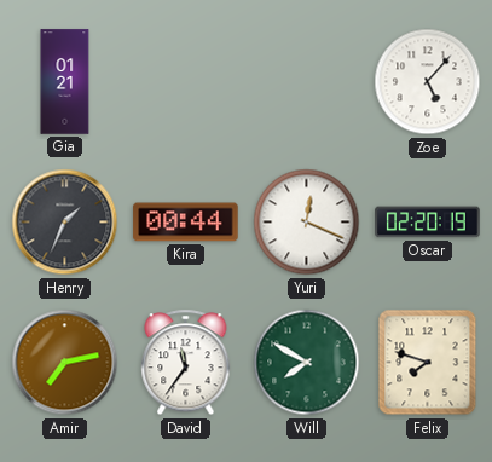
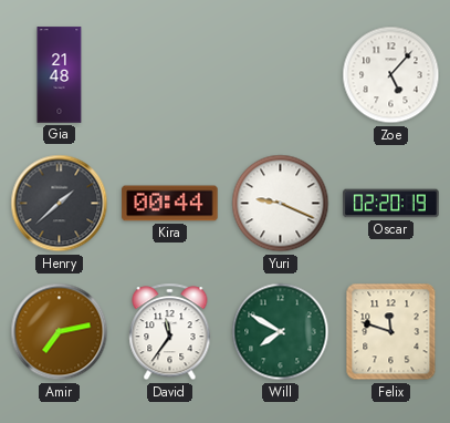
Gia: 01:21 -> 21:48
Henry: 1:34 -> 1:38
Yuri: 12:19 -> 9:19
Felix: 7:48 -> 11:48
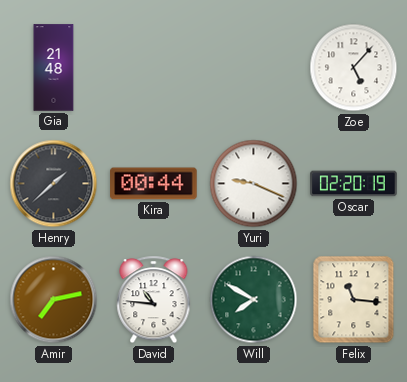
David: 11:36 -> 10:46
Felix: 11:48 -> 11:16
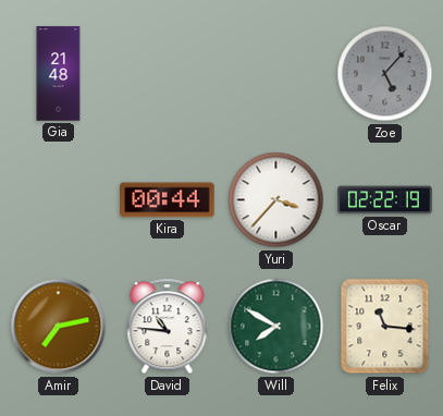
Zoe dial: white -> grey
Henry: 1:38 -> none
Yuri: 9:19 -> 3:37
Oscar: 02:20 -> 02:22
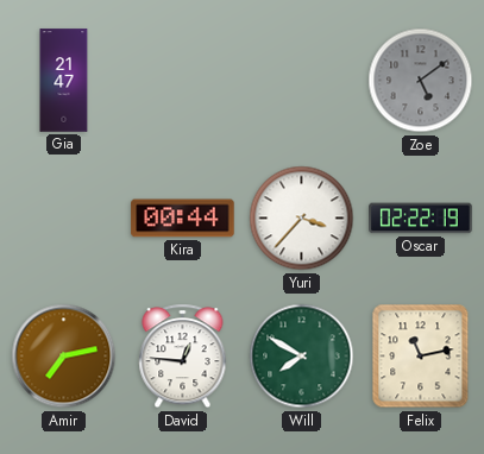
Gia: 21:48 -> 21:47
Zoe: 5:07 -> 5:09
David: 10:46 -> 12:46
Felix: 11:16 -> 11:13
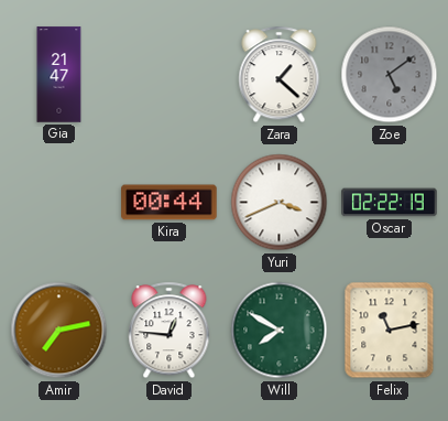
Zara: none -> 1:22
Yuri: 3:37 -> 3:41
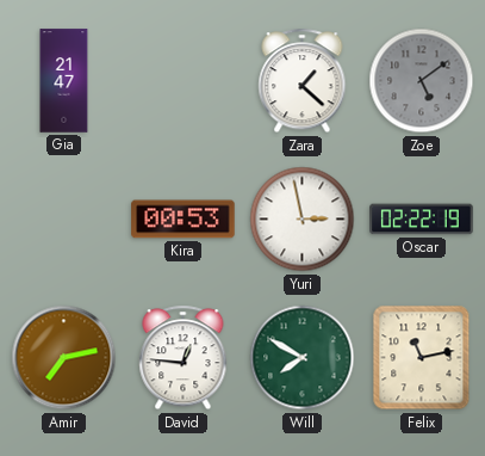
Kira: 00:44 -> 00:53
Yuri: 3:41 -> 2:58
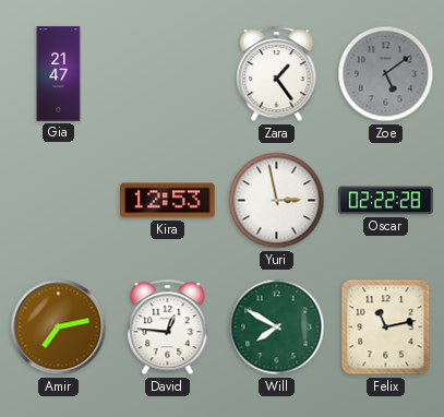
Zara: 1:22 -> 1:24
Kira: 00:53 -> 12:53
Oscar: 02:22:19 -> 02:22:28
